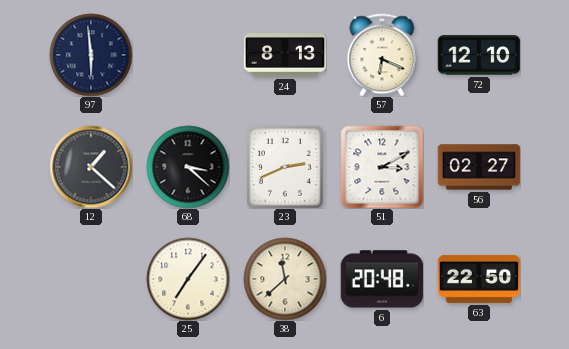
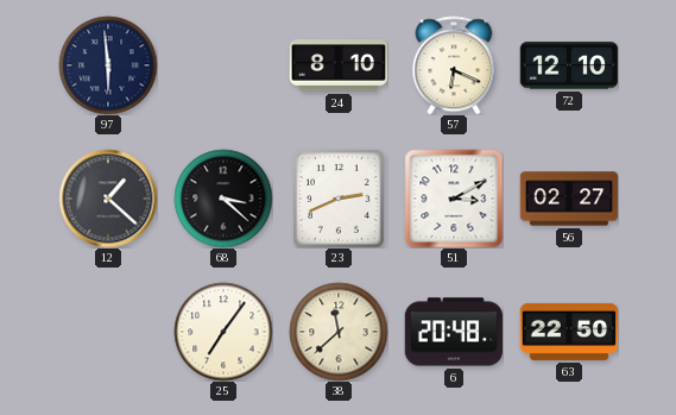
24: 8:13 -> 8:10
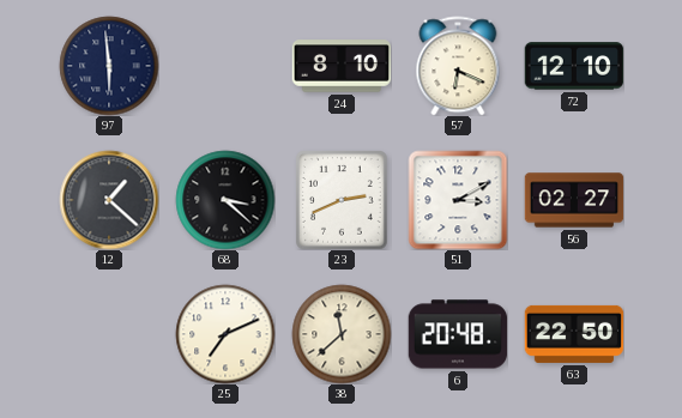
25: 7:06 -> 7:11
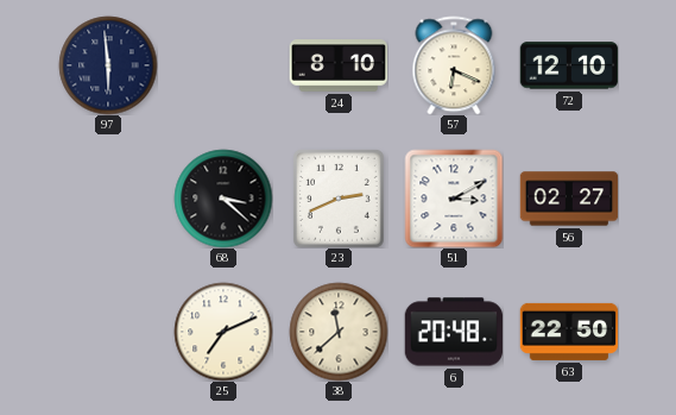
12: 1:22 -> none
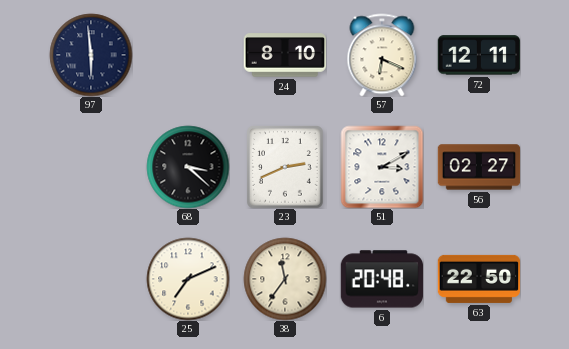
72: 12:10 -> 12:11
38: 11:38 -> 11:36
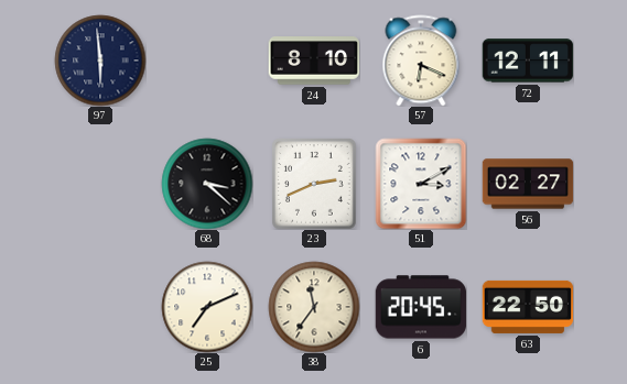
6: 20:48 -> 20:45
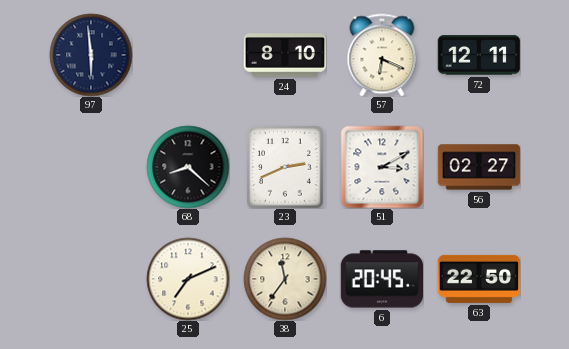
68: 3:22 -> 8:22
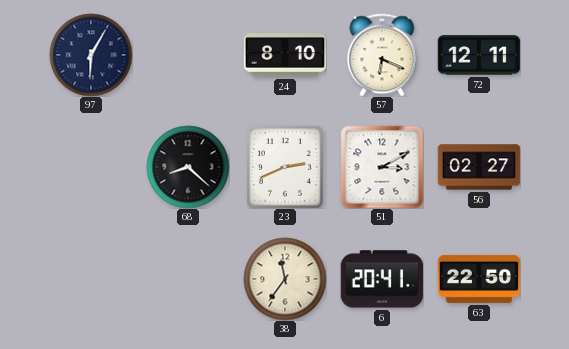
97: 5:59 -> 6:05
25: 7:11 -> none
6: 20:45 -> 20:41
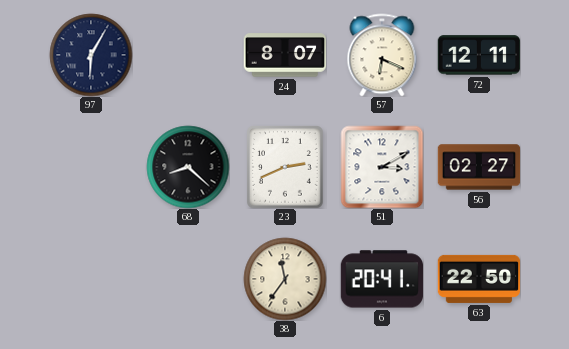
24: 8:10 -> 8:07
